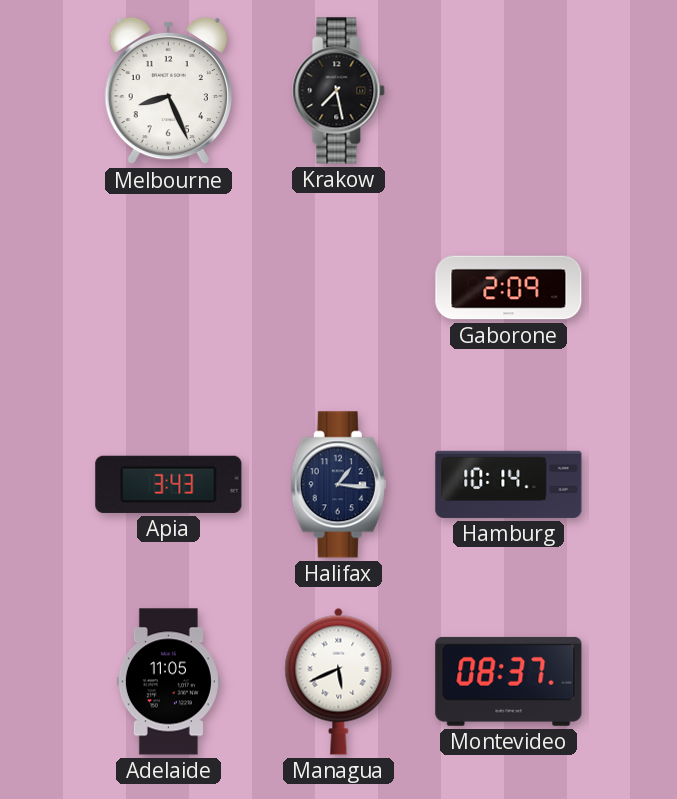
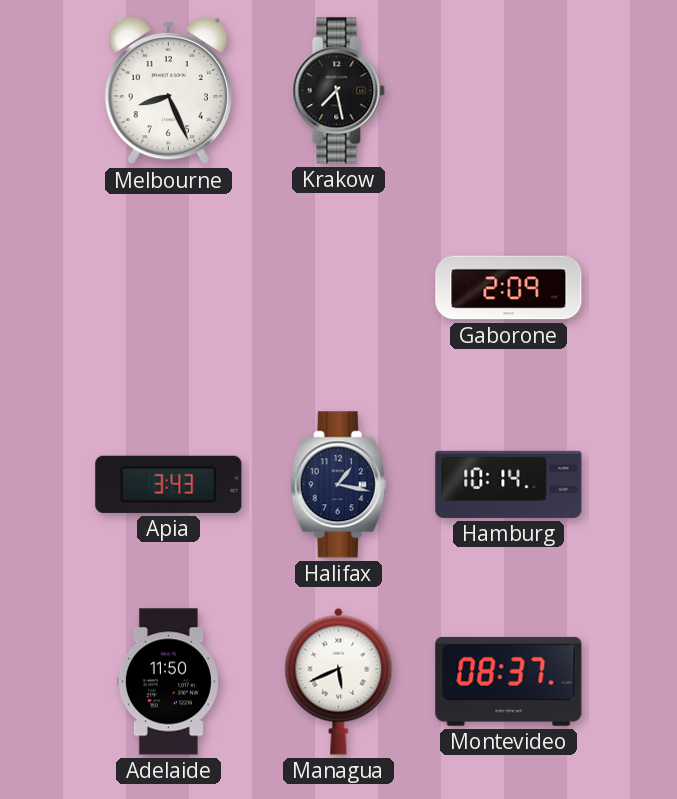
Halifax: 1:16 -> 1:17
Adelaide: 11:05 -> 11:50
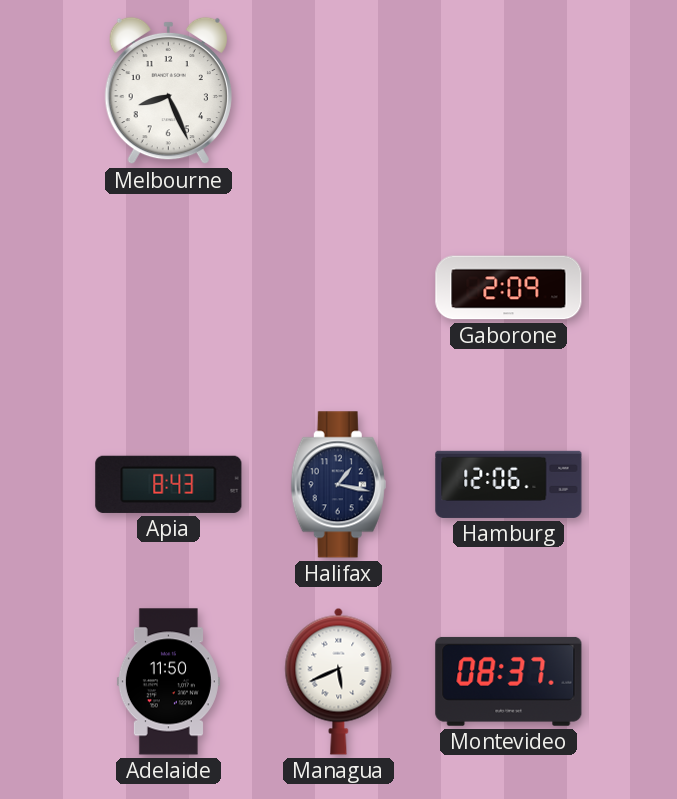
Krakow: 7:28 -> none
Apia: 3:43 -> 8:43
Hamburg: 10:14 -> 12:06
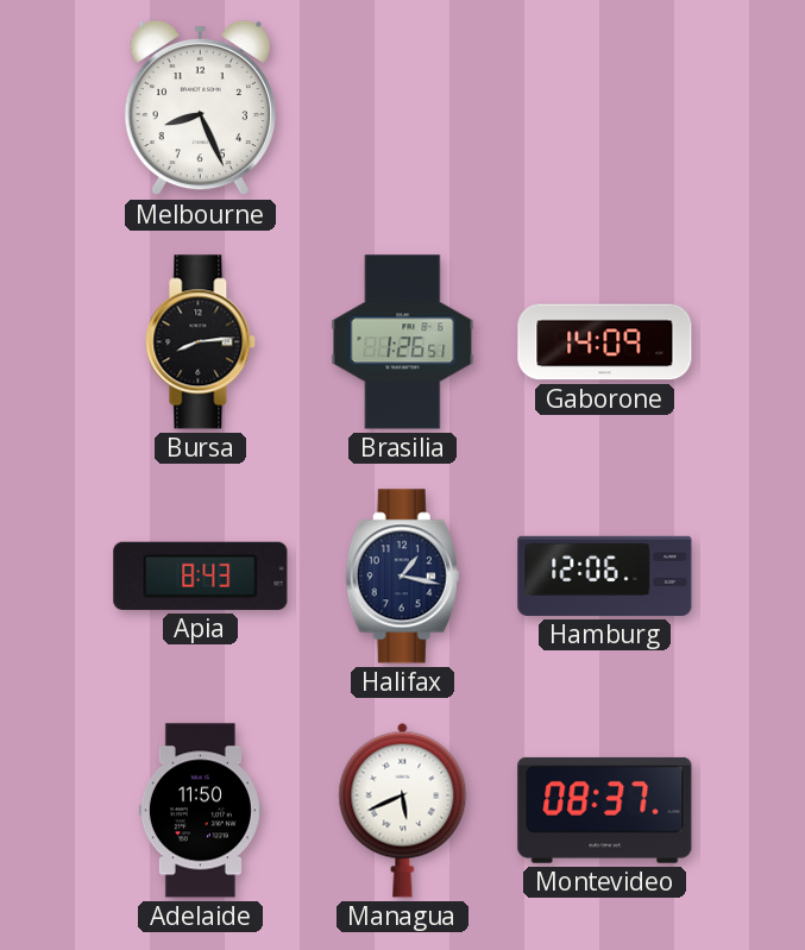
Bursa: none -> 8:14
Brasilia: none -> 1:26
Gaborone: 2:09 -> 14:09
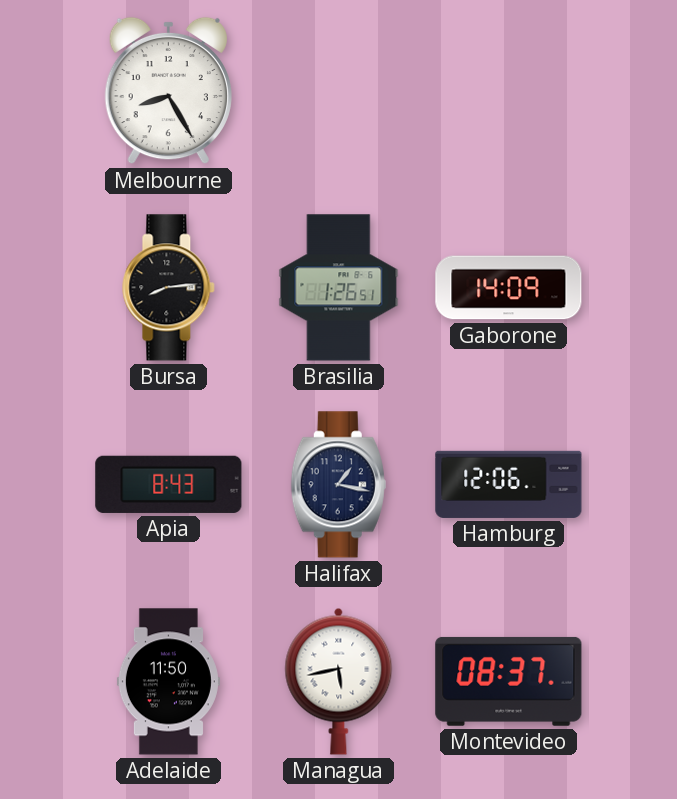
Melbourne: 8:26 -> 8:25
Managua: 5:41 -> 5:43
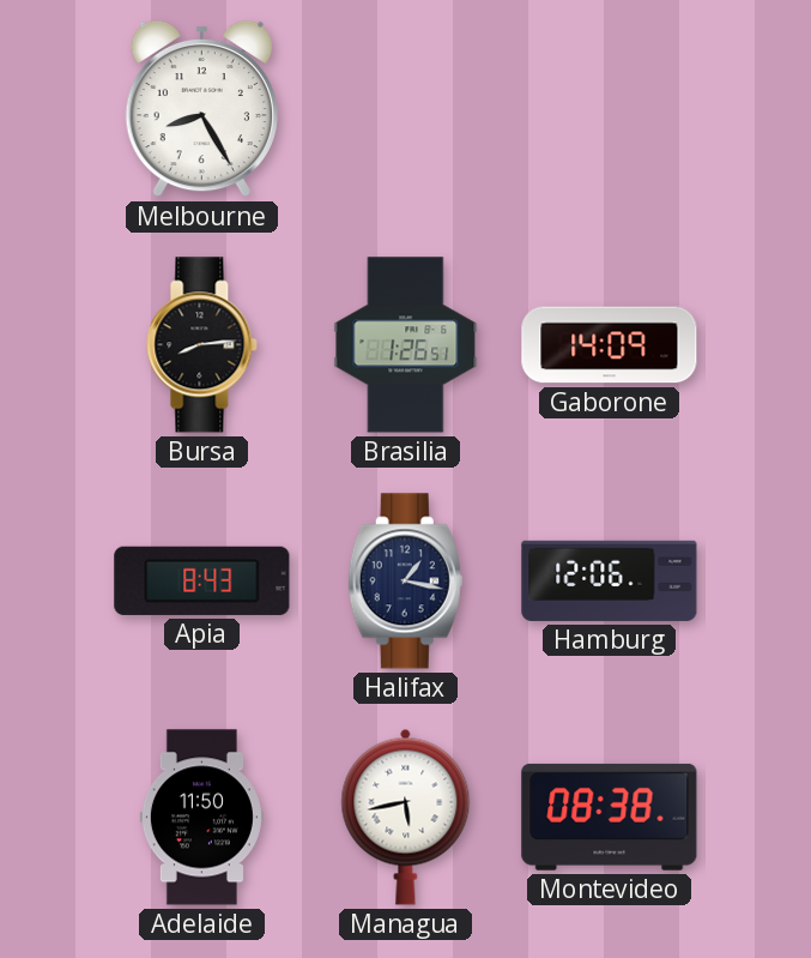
Montevideo: 08:37 -> 08:38
